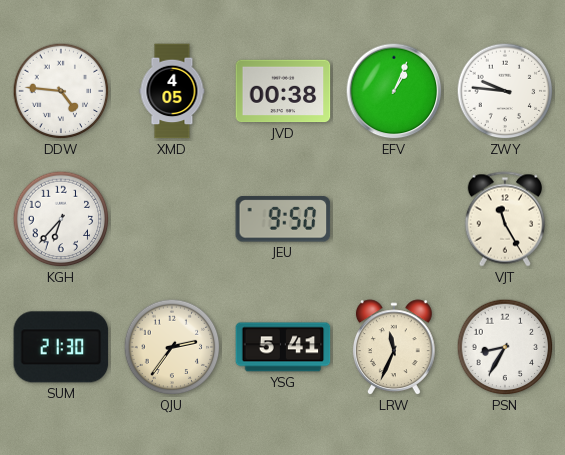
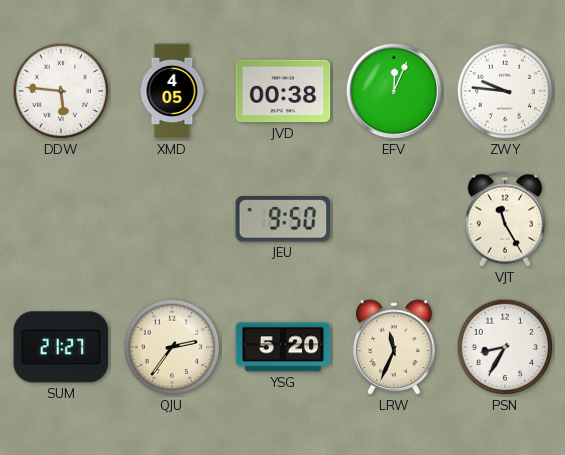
DDW: 4:46 -> 5:46
EFV: 1:04 -> 12:04
KGH: 6:37 -> none
SUM: 21:30 -> 21:27
YSG: 5:41 -> 5:20
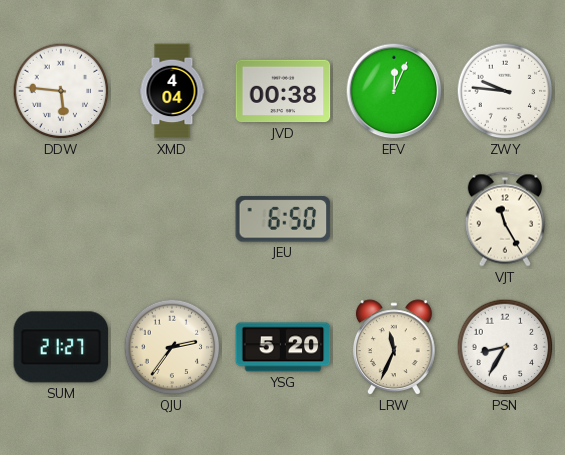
XMD: 4:05 -> 4:04
JEU: 9:50 -> 6:50
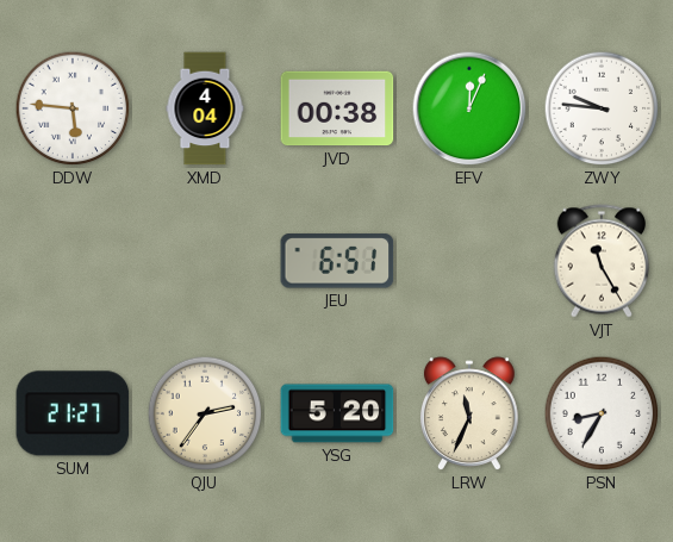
JEU: 6:50 -> 6:51
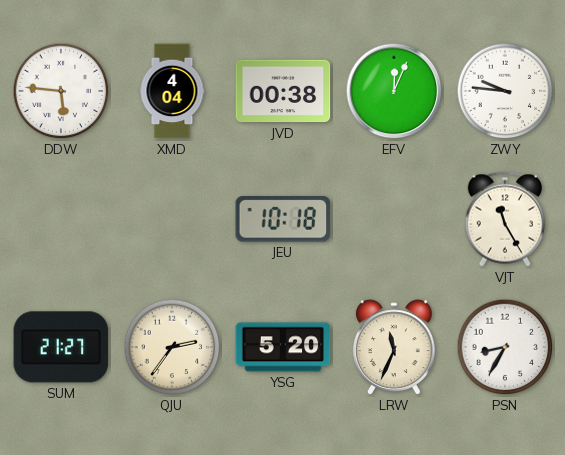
JEU: 6:51 -> 10:18
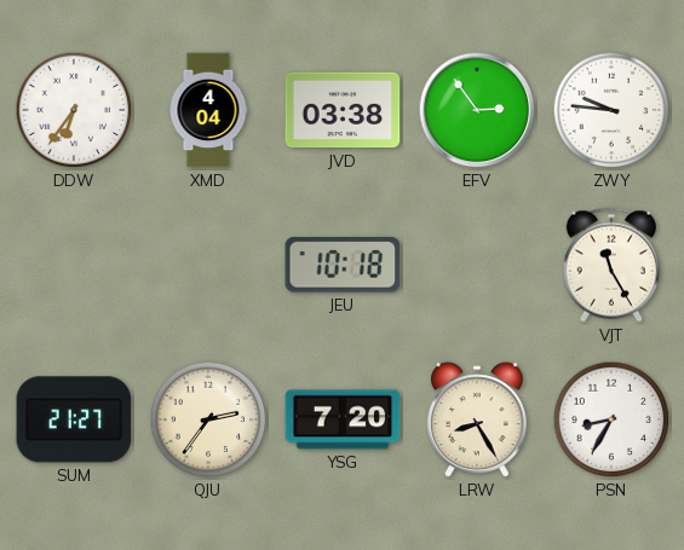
DDW: 5:46 -> 6:36
JVD: 00:38 -> 03:38
EFV: 12:04 -> 2:54
YSG: 5:20 -> 7:20
LRW: 11:34 -> 8:25
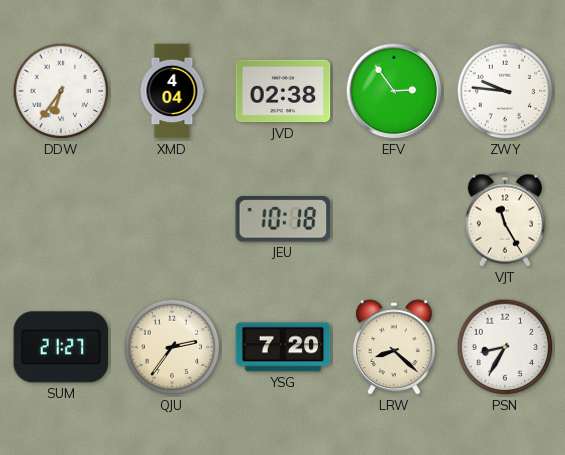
JVD: 03:38 -> 02:38
LRW: 8:25 -> 8:22
